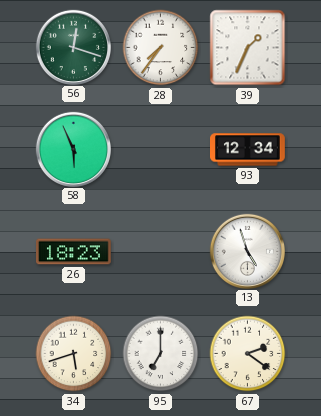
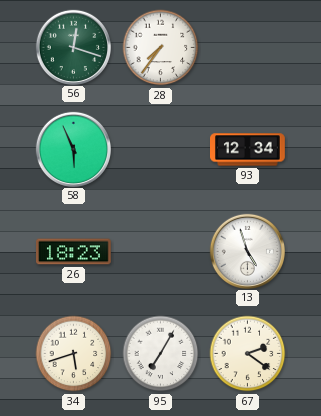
39: 1:34 -> none
95: 7:00 -> 7:05
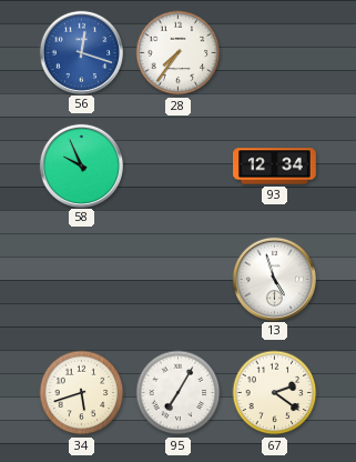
56 dial: green -> blue
58: 5:56 -> 9:56
26: 18:23 -> none
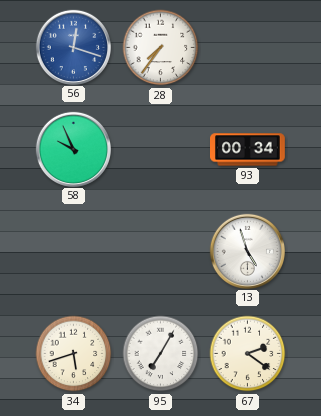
93: 12:34 -> 00:34
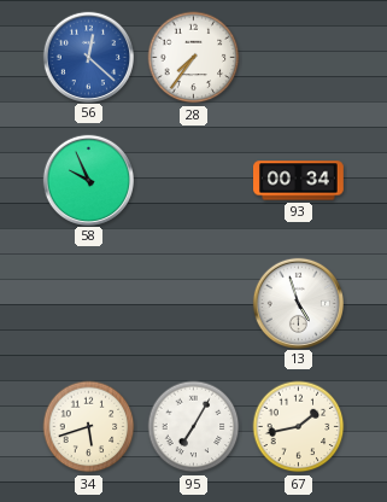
56: 12:18 -> 12:22
67: 2:21 -> 1:43
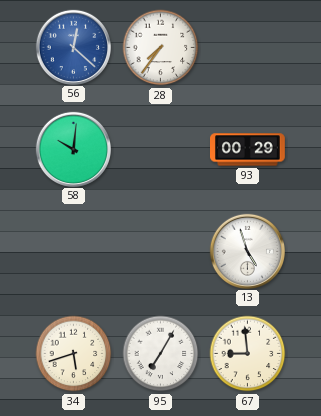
58: 9:56 -> 10:01
93: 00:34 -> 00:29
67: 1:43 -> 8:59
